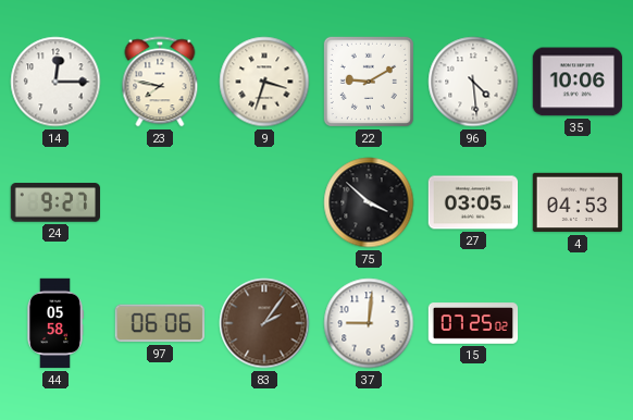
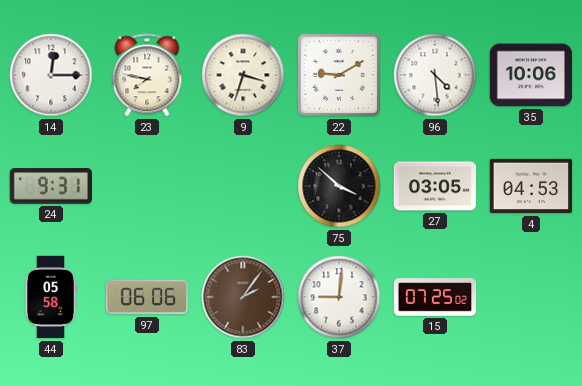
24: 9:27 -> 9:31
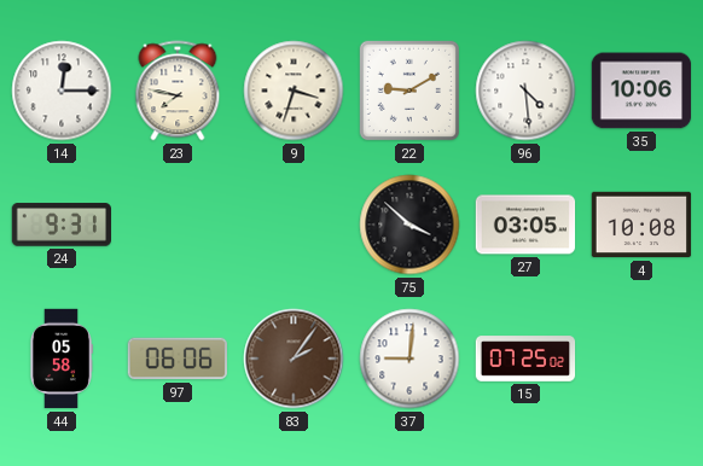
4: 04:53 -> 10:08
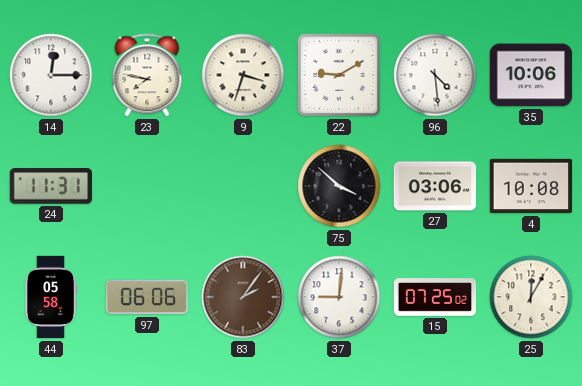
24: 9:31 -> 11:31
27: 03:05 -> 03:06
25: none -> 12:05
